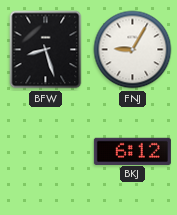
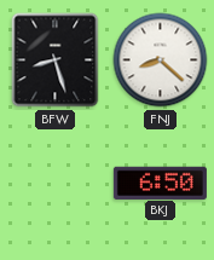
FNJ: 9:05 -> 8:22
BKJ: 6:12 -> 6:50
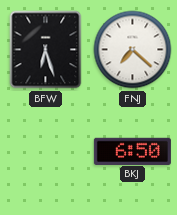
BFW: 8:27 -> 6:27
FNJ: 8:22 -> 7:22
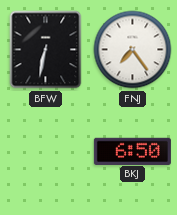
BFW: 6:27 -> 6:32
FNJ: 7:22 -> 7:24
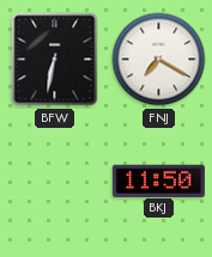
FNJ: 7:24 -> 7:20
BKJ: 6:50 -> 11:50
